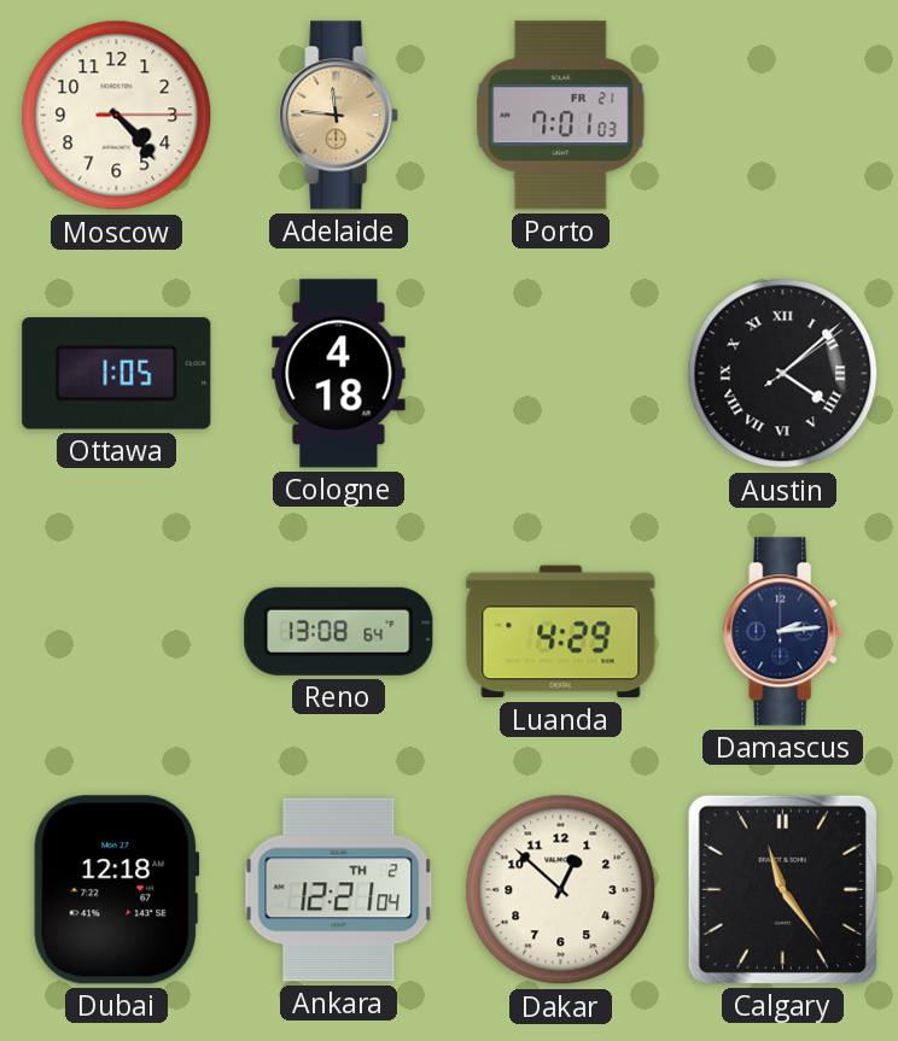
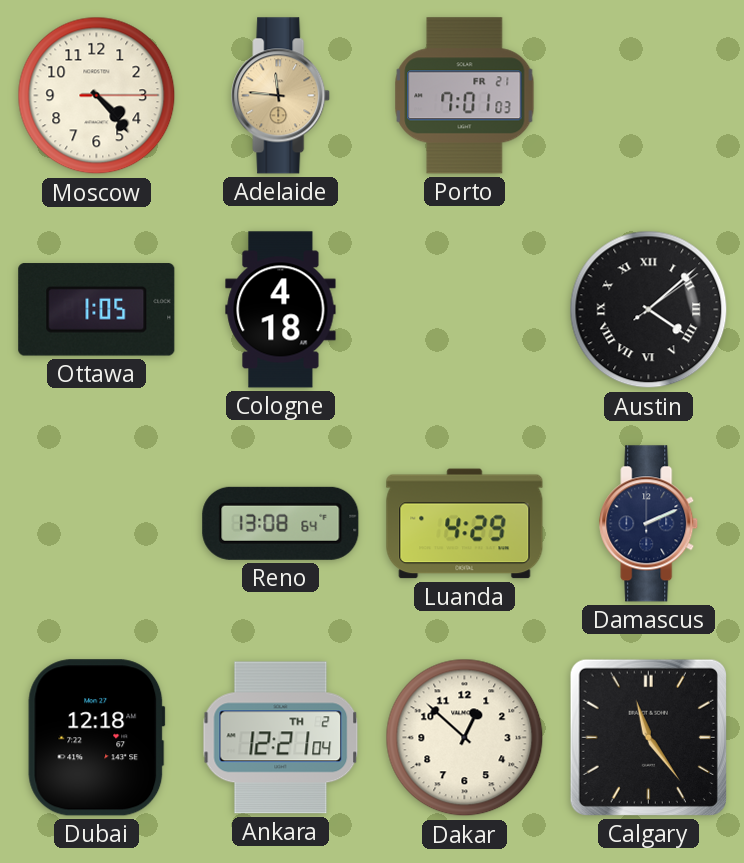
Damascus: 2:14 -> 2:11
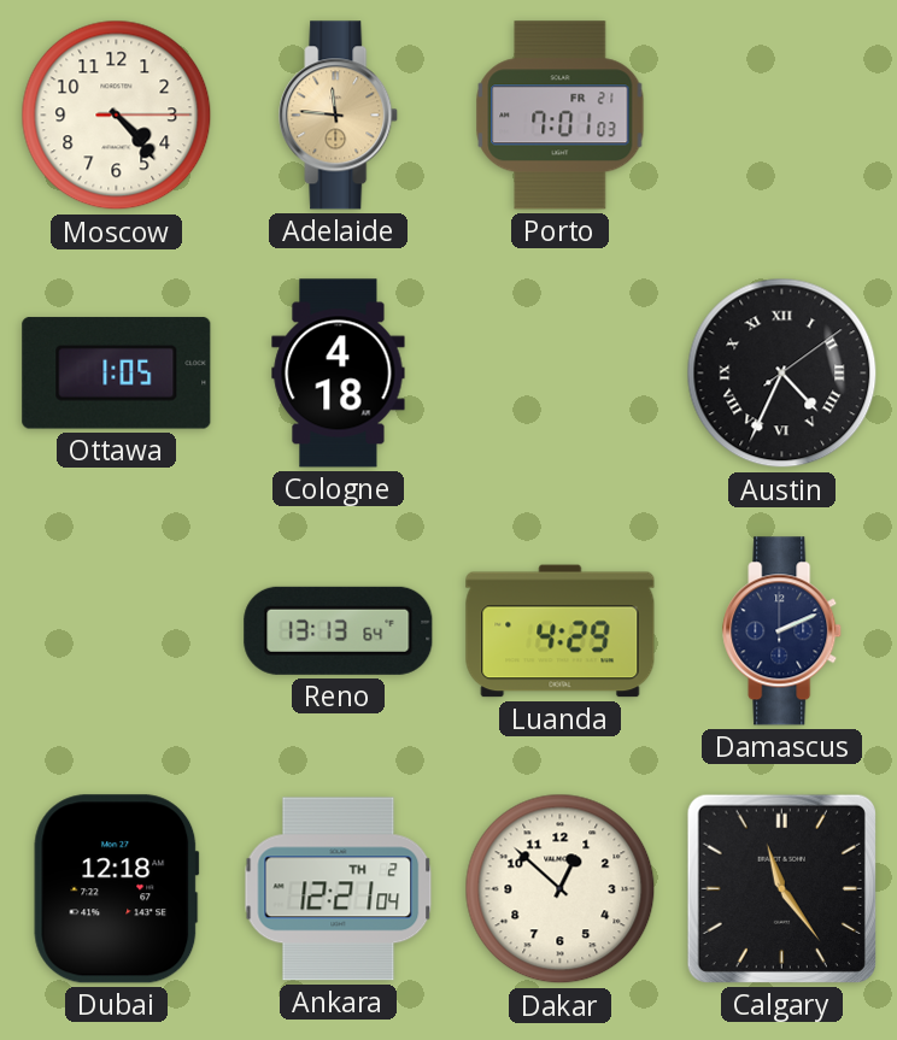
Austin: 4:08 -> 4:34
Reno: 13:08 -> 13:13
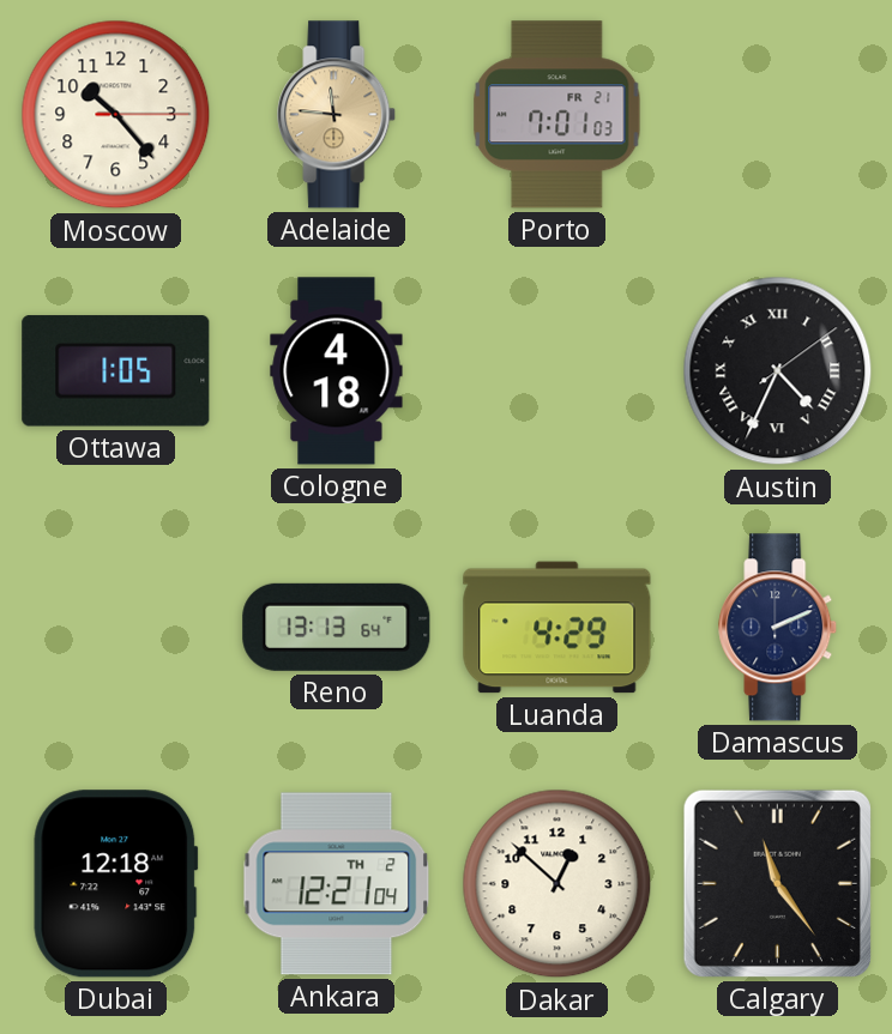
Moscow: 4:23 -> 10:23
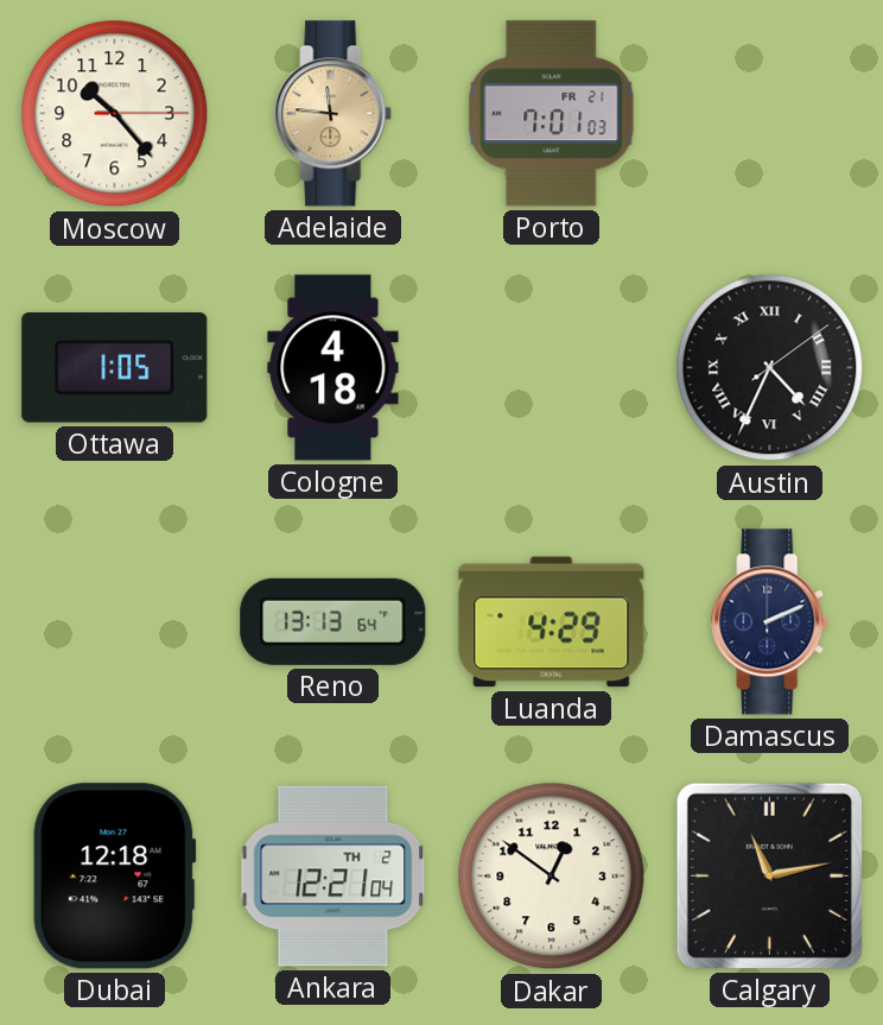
Dakar: 12:52 -> 12:51
Calgary: 11:24 -> 11:13
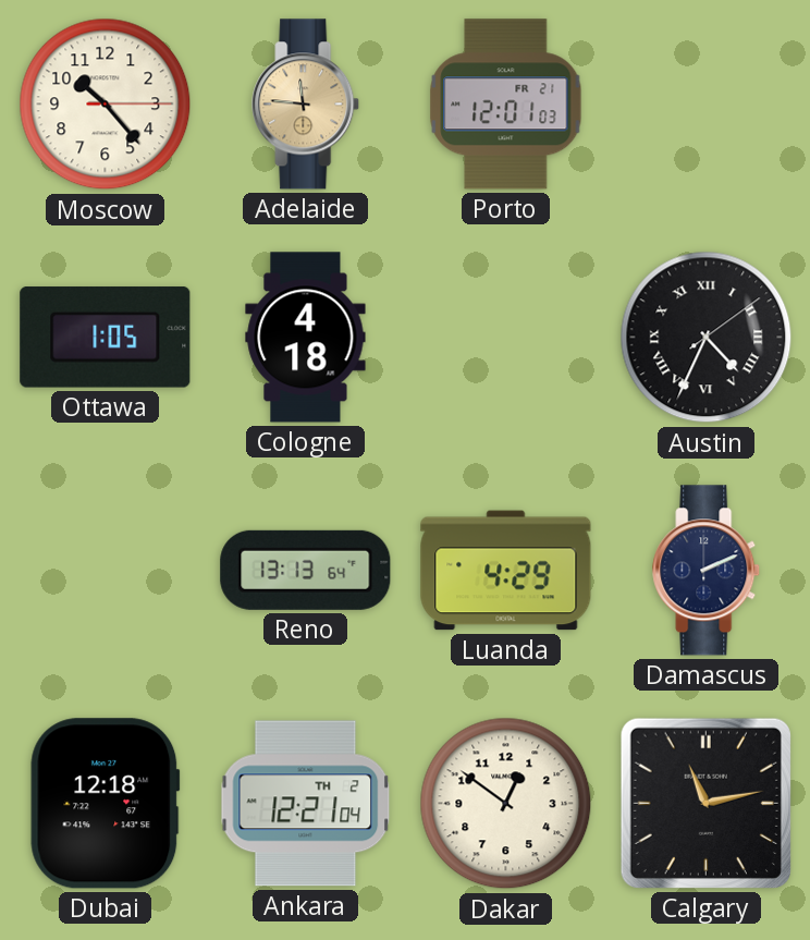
Porto: 7:01 -> 12:01
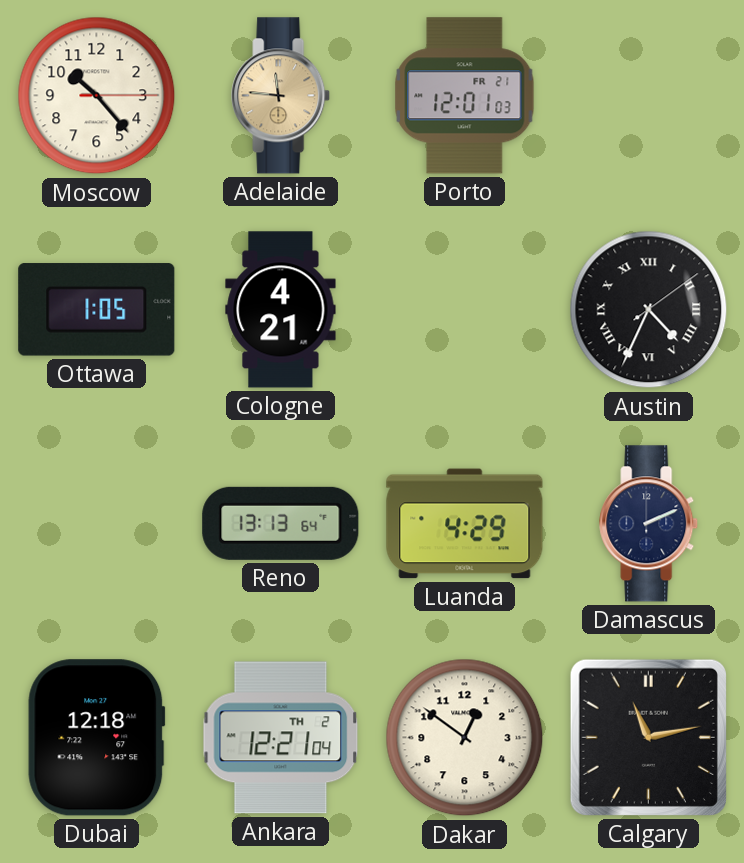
Cologne: 4:18 -> 4:21
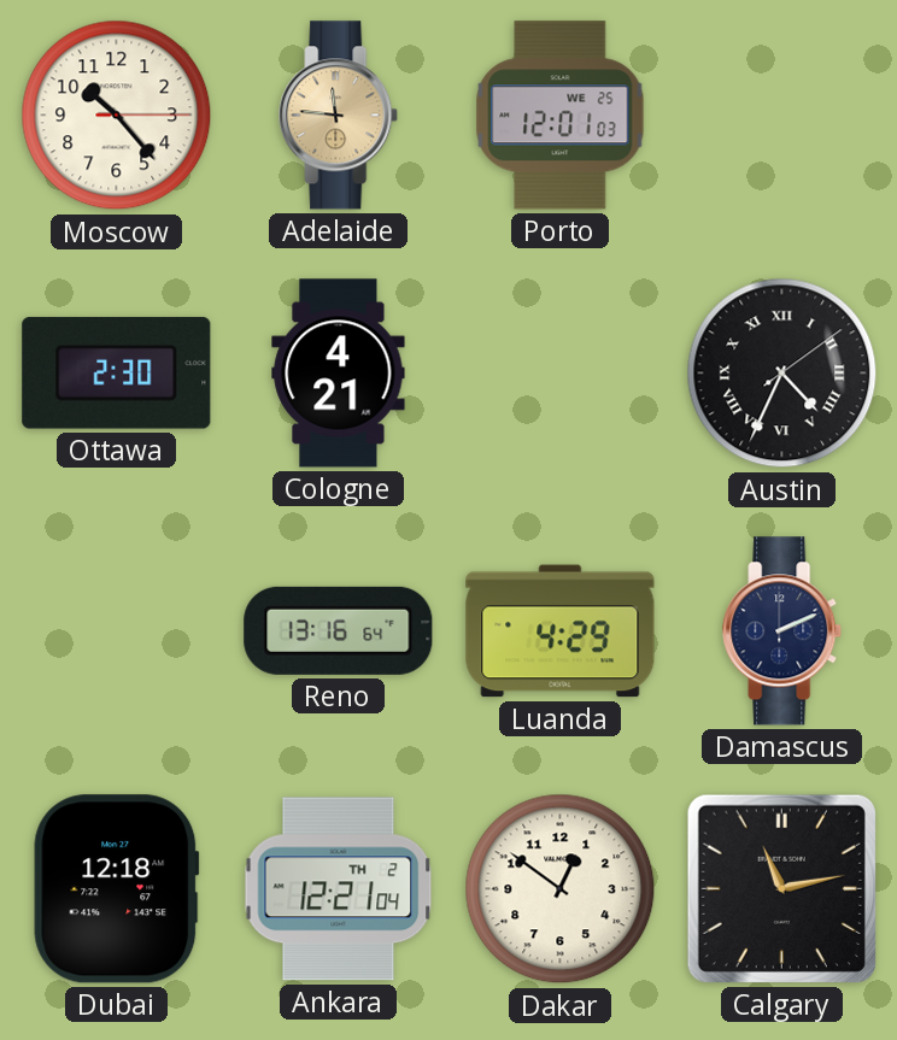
Porto date: FR 21 -> WE 25
Ottawa: 1:05 -> 2:30
Reno: 13:13 -> 13:16
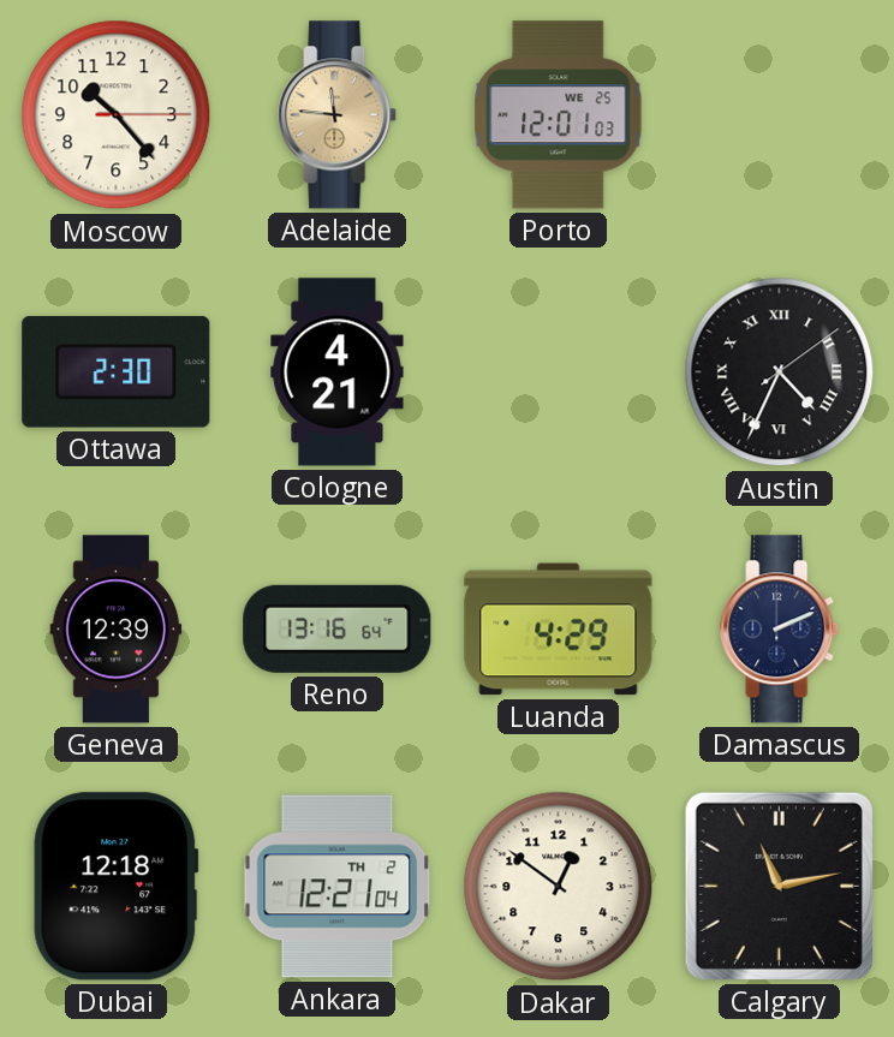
Geneva: none -> 12:39
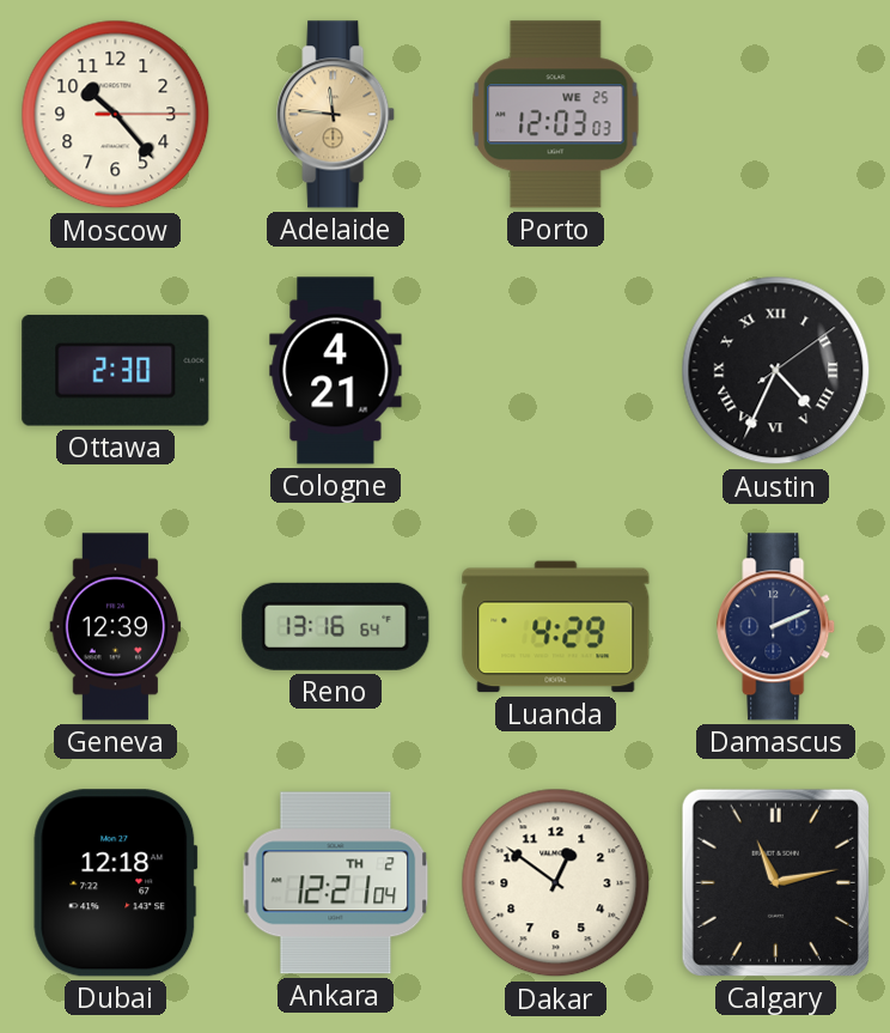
Porto: 12:01 -> 12:03
